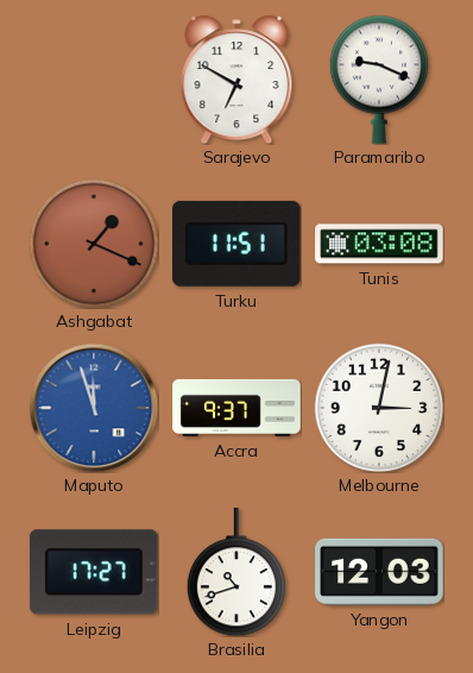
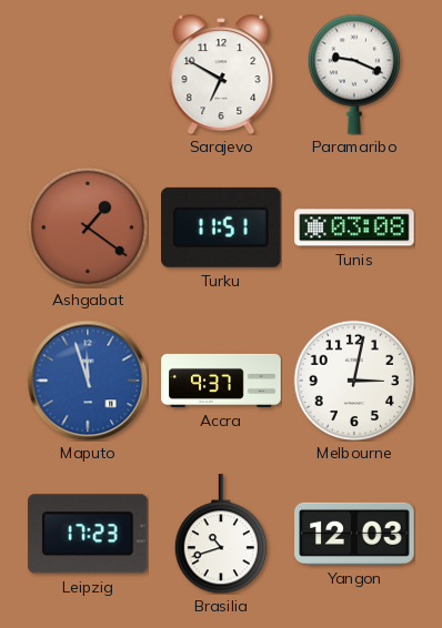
Ashgabat: 1:19 -> 1:21
Leipzig: 17:27 -> 17:23
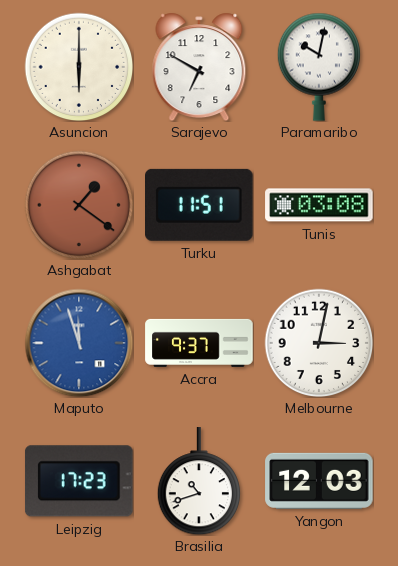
Asuncion: none -> 6:00
Paramaribo: 9:19 -> 10:02
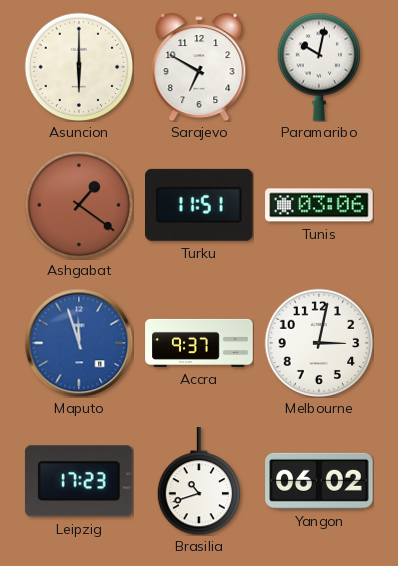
Tunis: 03:08 -> 03:06
Yangon: 12:03 -> 06:02
